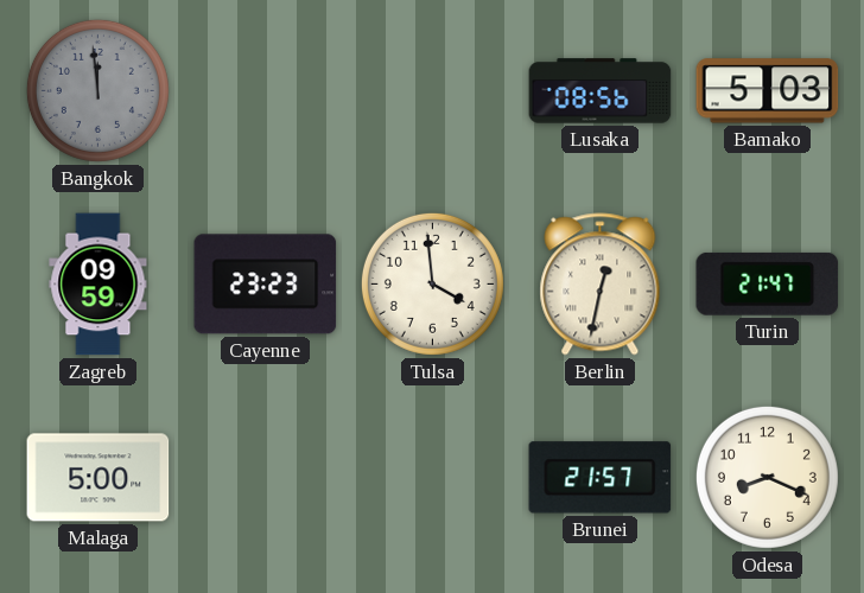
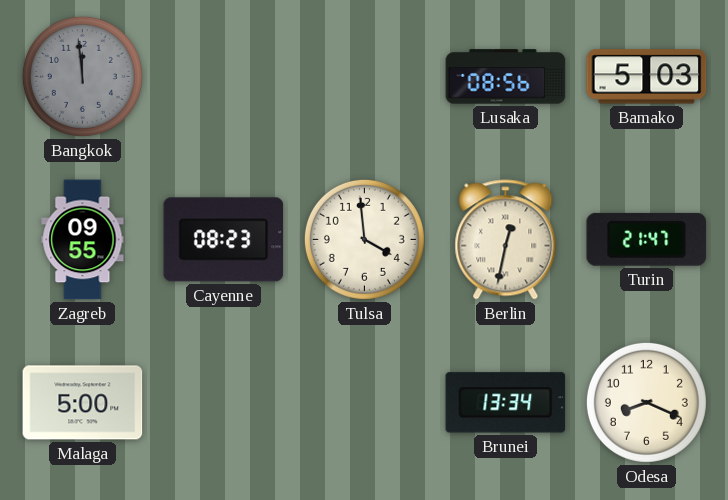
Zagreb: 09:59 -> 09:55
Cayenne: 23:23 -> 08:23
Brunei: 21:57 -> 13:34
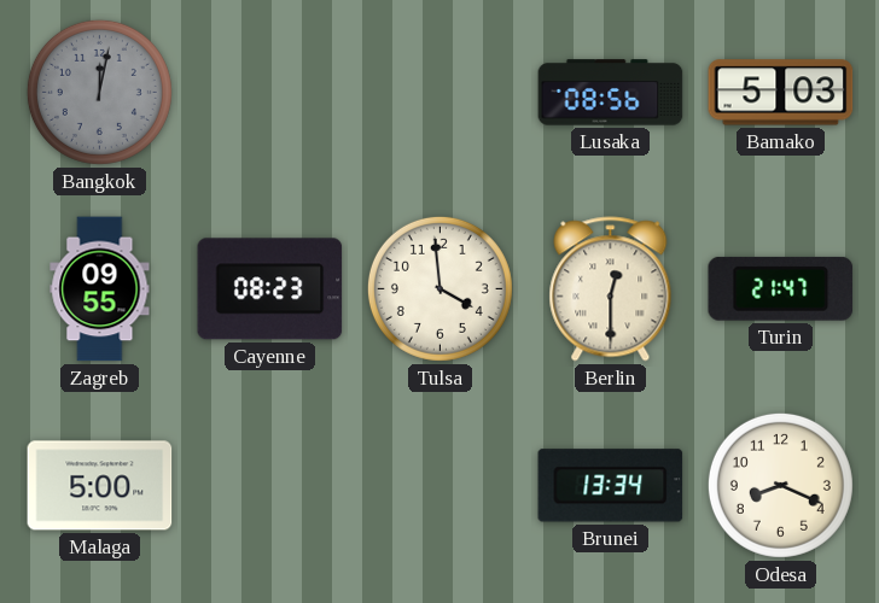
Bangkok: 11:59 -> 12:02
Berlin: 12:32 -> 12:30
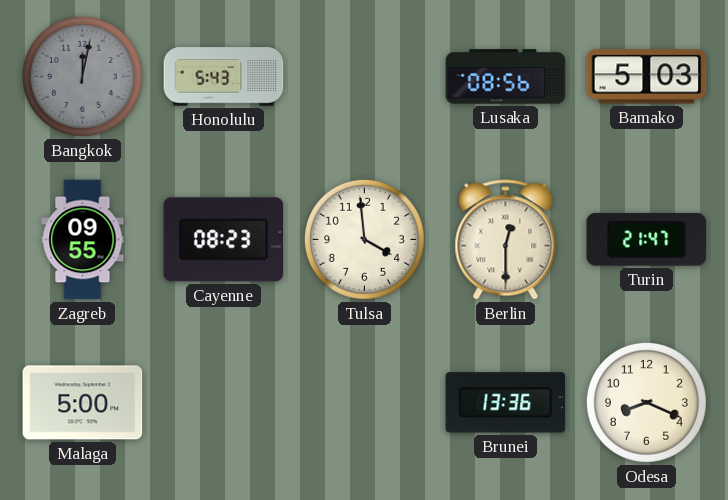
Honolulu: none -> 5:43
Brunei: 13:34 -> 13:36
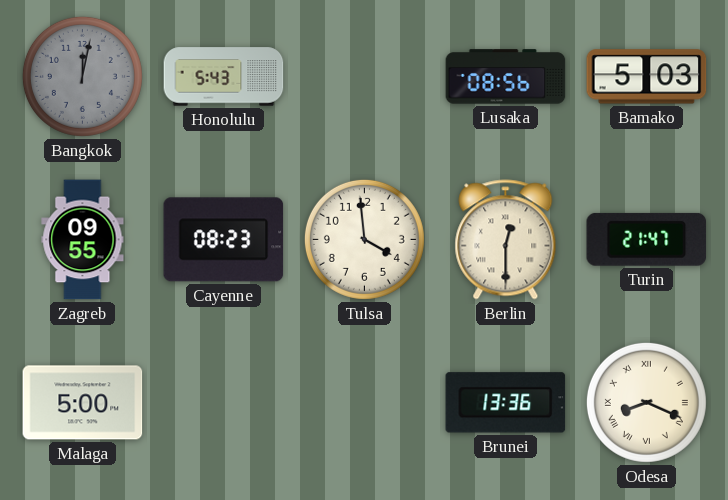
Odesa numerals: Arabic -> Roman
